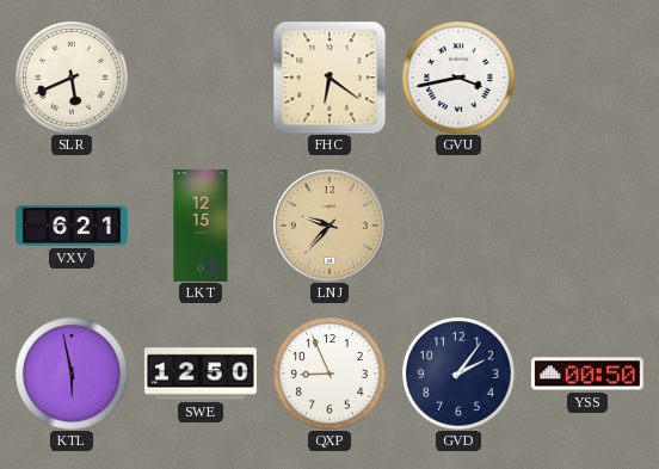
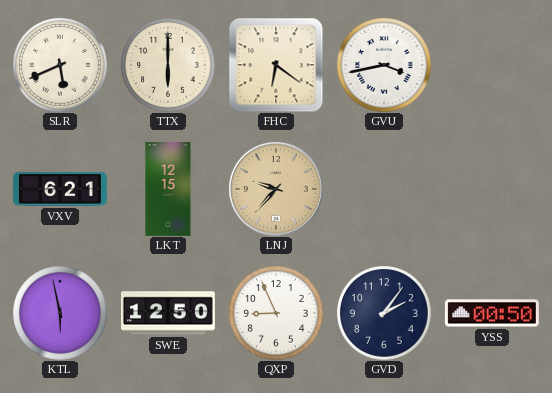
TTX: none -> 6:00
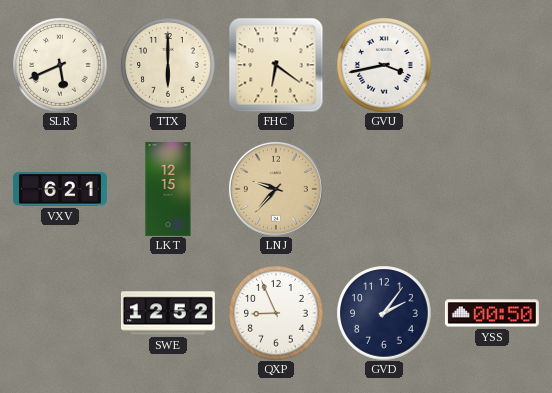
KTL: 5:58 -> none
SWE: 12:50 -> 12:52
